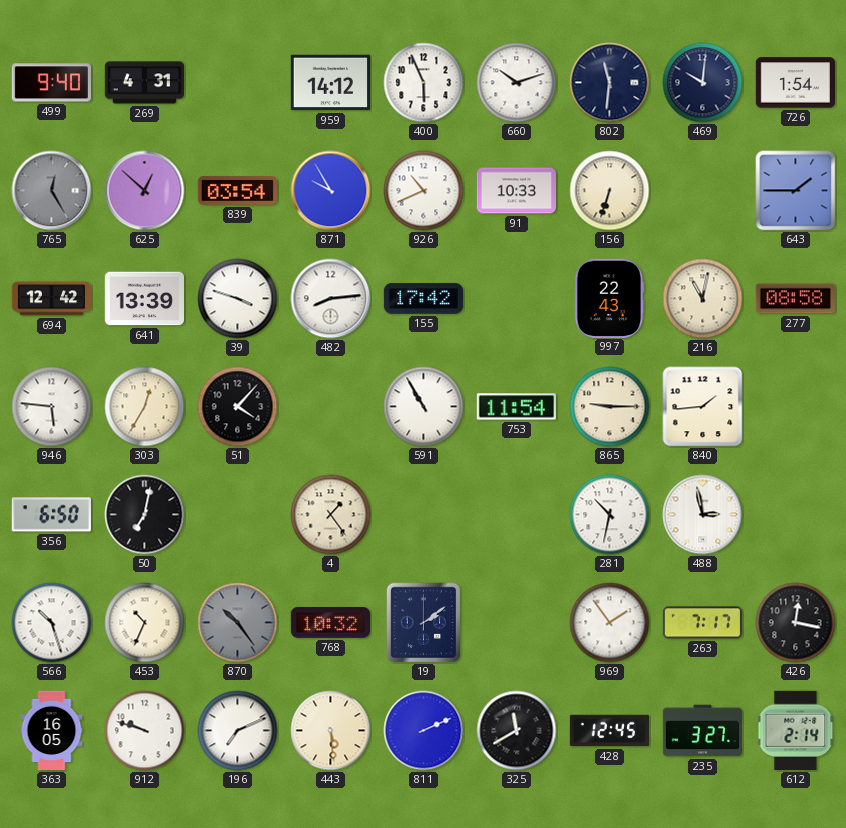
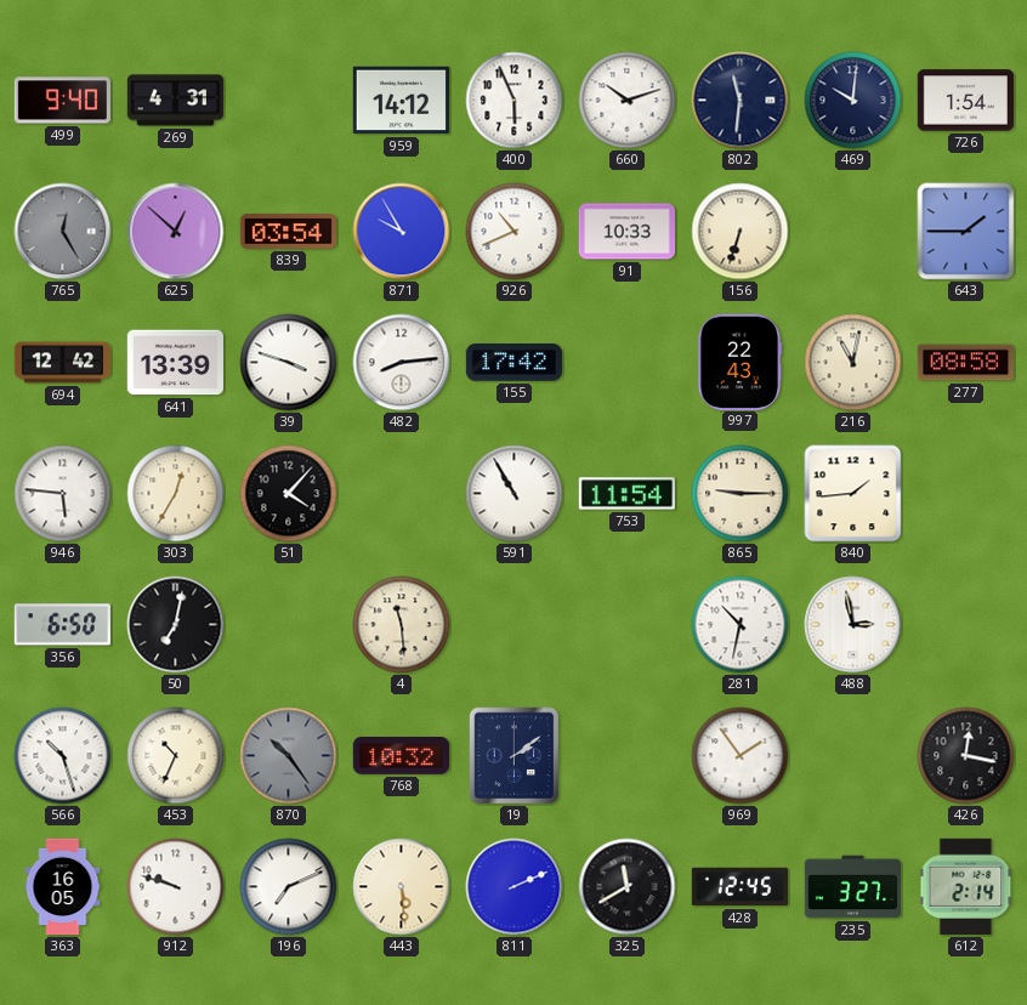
4: 1:24 -> 11:29
263: 7:17 -> none
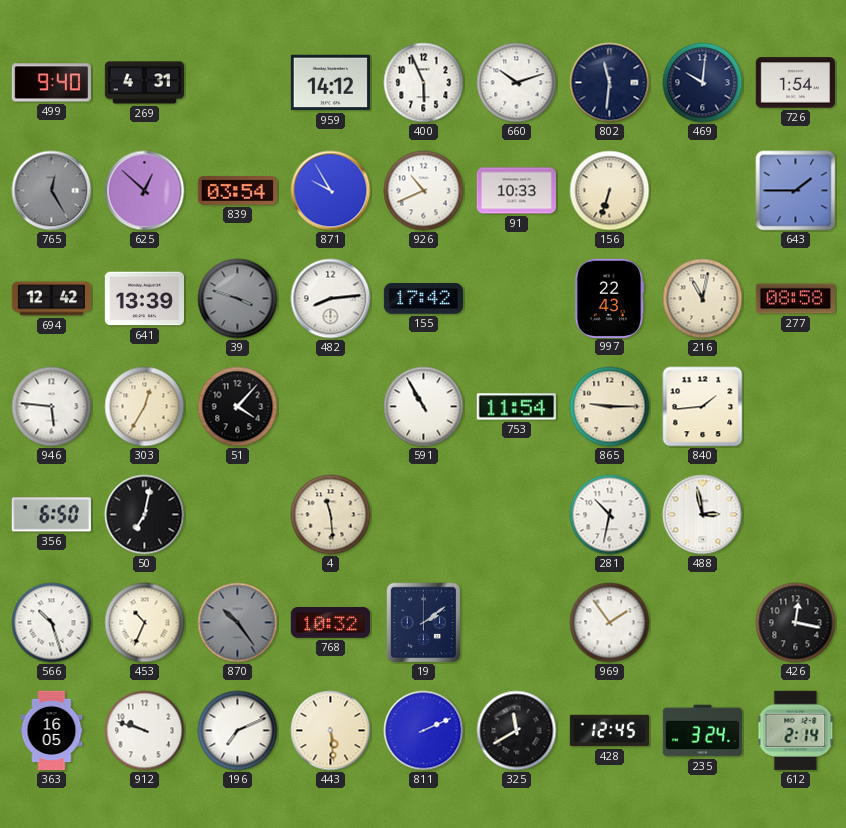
39 dial: white -> grey
235: 3:27 -> 3:24
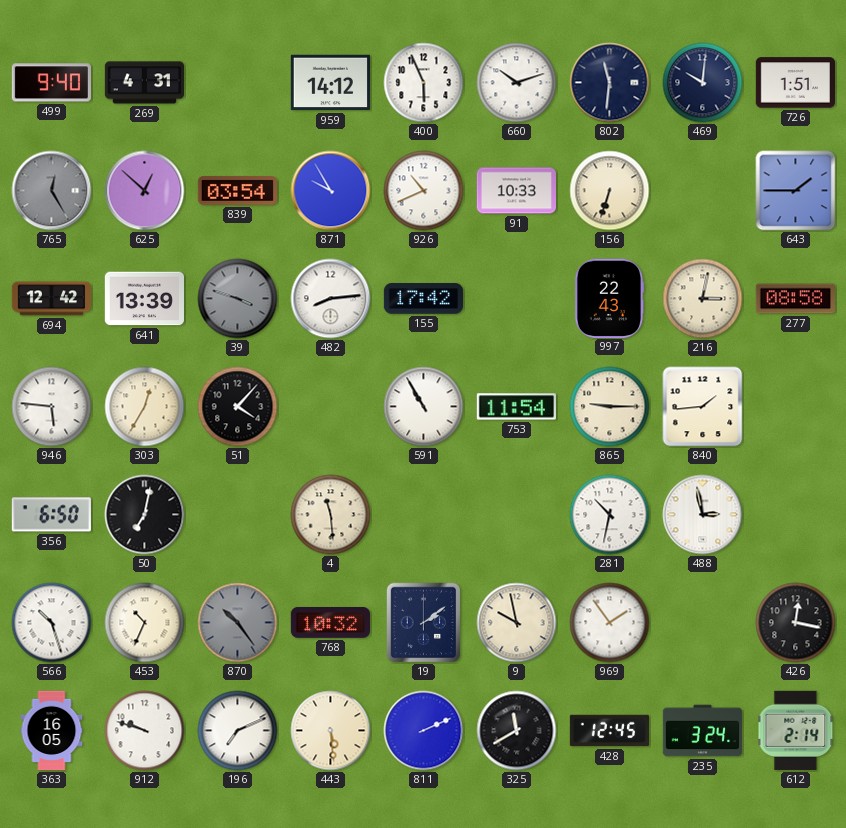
726: 1:54 -> 1:51
216: 11:02 -> 3:02
9: none -> 9:58
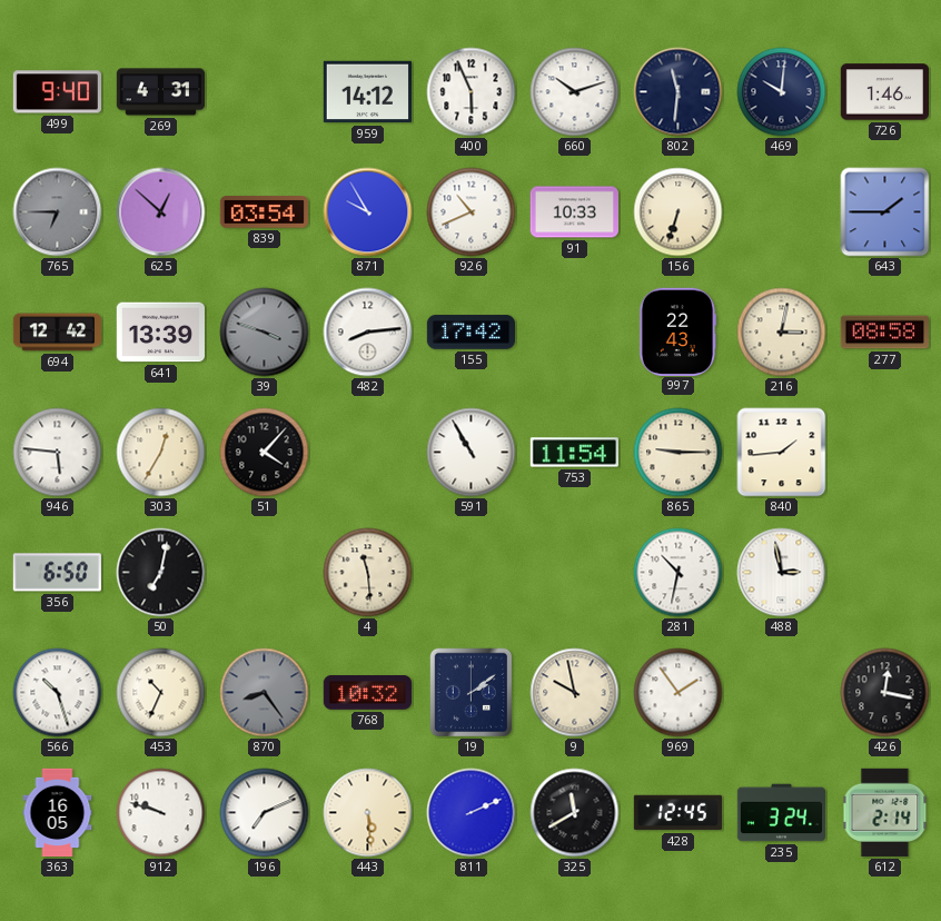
726: 1:51 -> 1:46
765: 12:25 -> 6:45
870: 10:24 -> 8:24
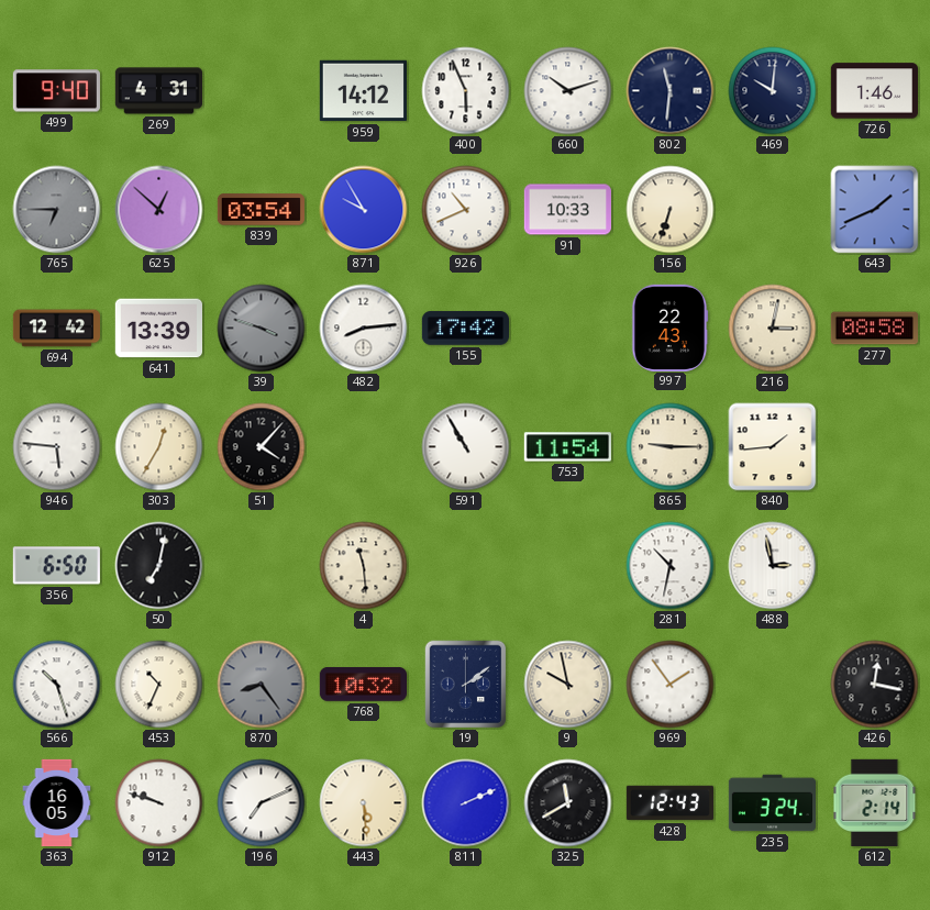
643: 1:45 -> 1:41
428: 12:45 -> 12:43
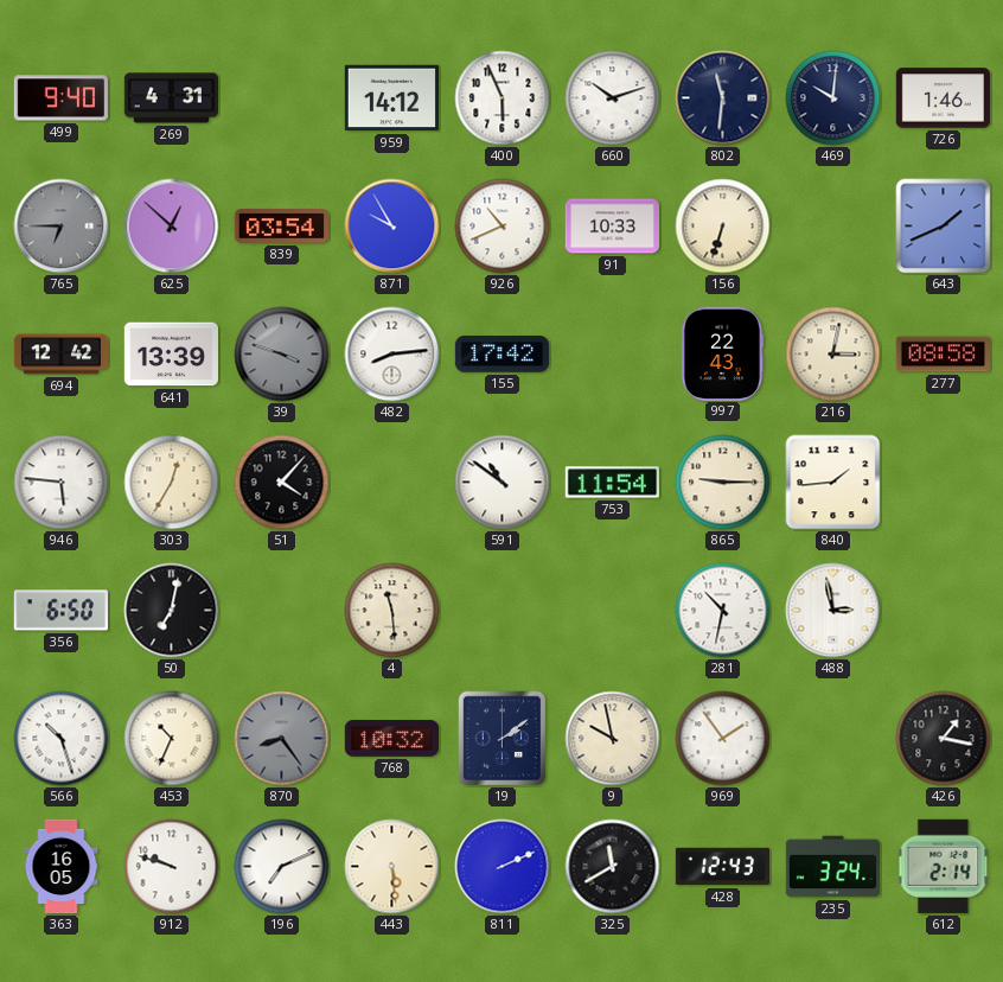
591: 10:55 -> 10:51
426: 12:17 -> 1:17
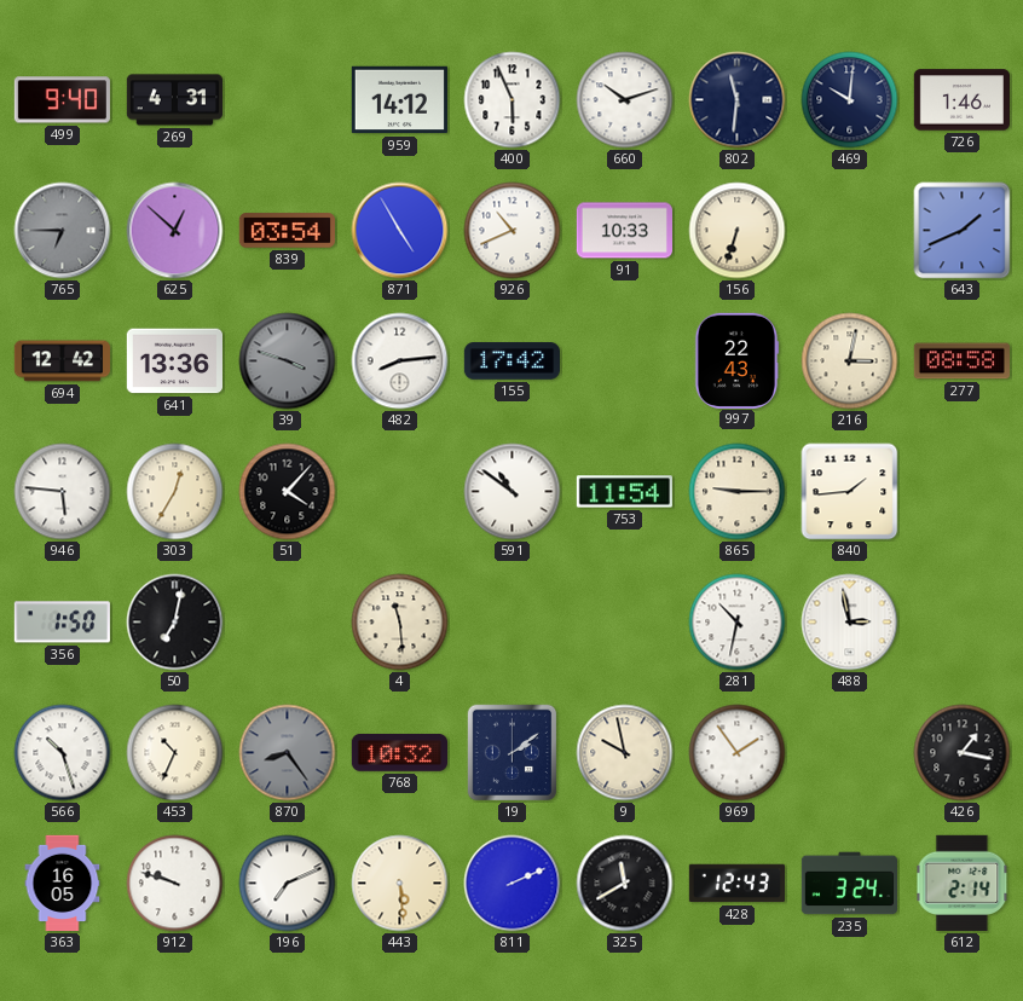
871: 9:55 -> 4:55
641: 13:39 -> 13:36
356: 6:50 -> 1:50
